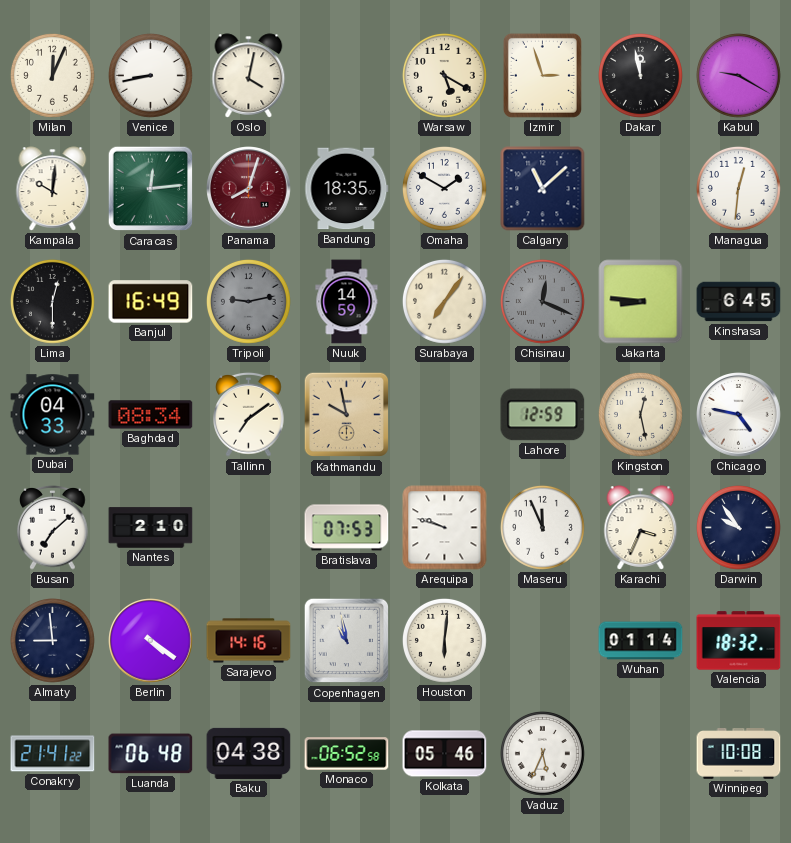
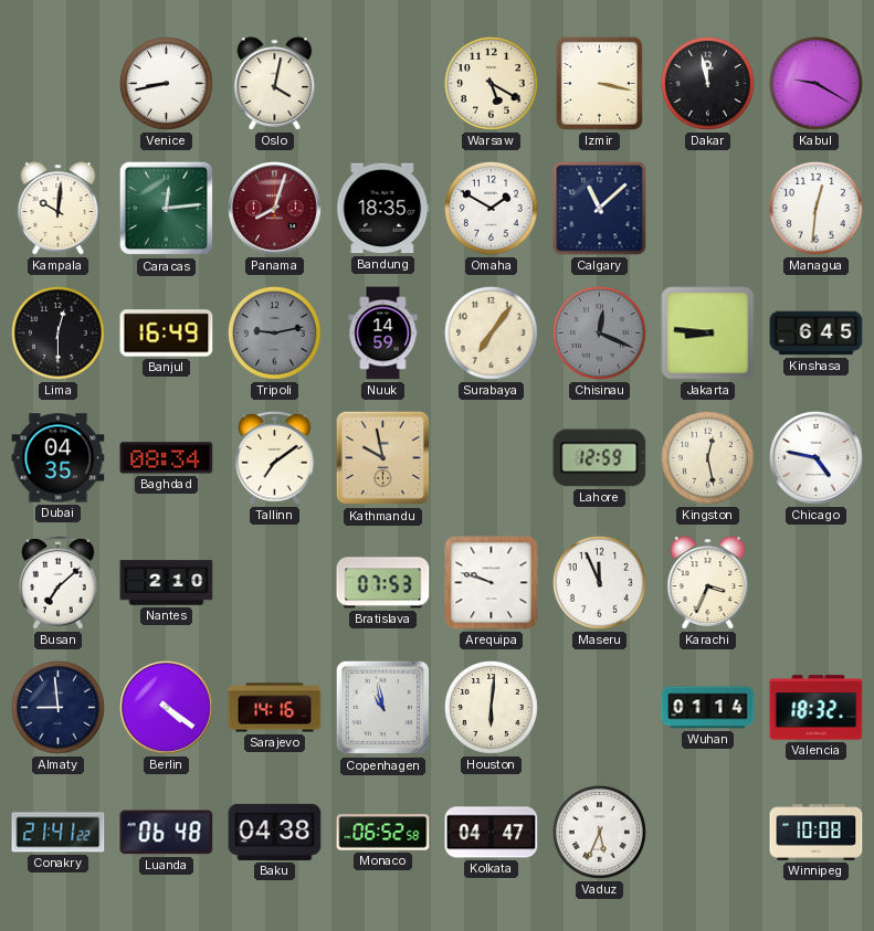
Milan: 12:04 -> none
Izmir: 2:57 -> 3:17
Dubai: 04:33 -> 04:35
Darwin: 9:54 -> none
Kolkata: 05:46 -> 04:47
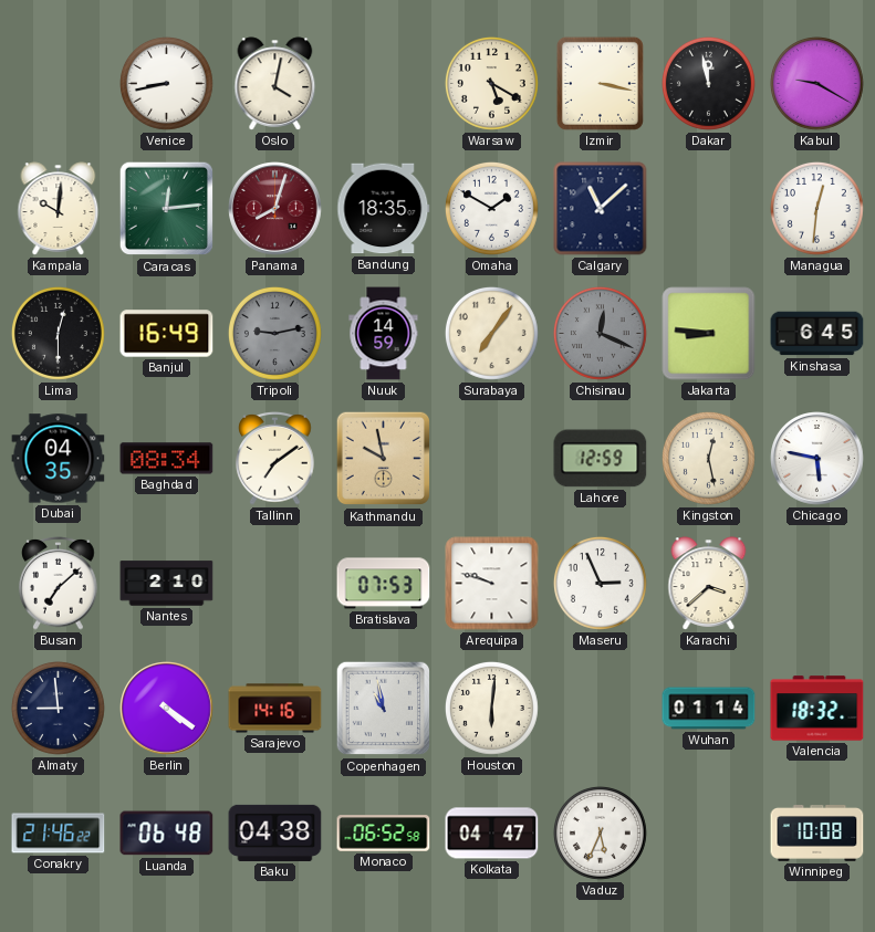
Chicago: 4:47 -> 5:47
Maseru: 11:56 -> 2:56
Karachi: 3:34 -> 3:38
Conakry: 21:41 -> 21:46
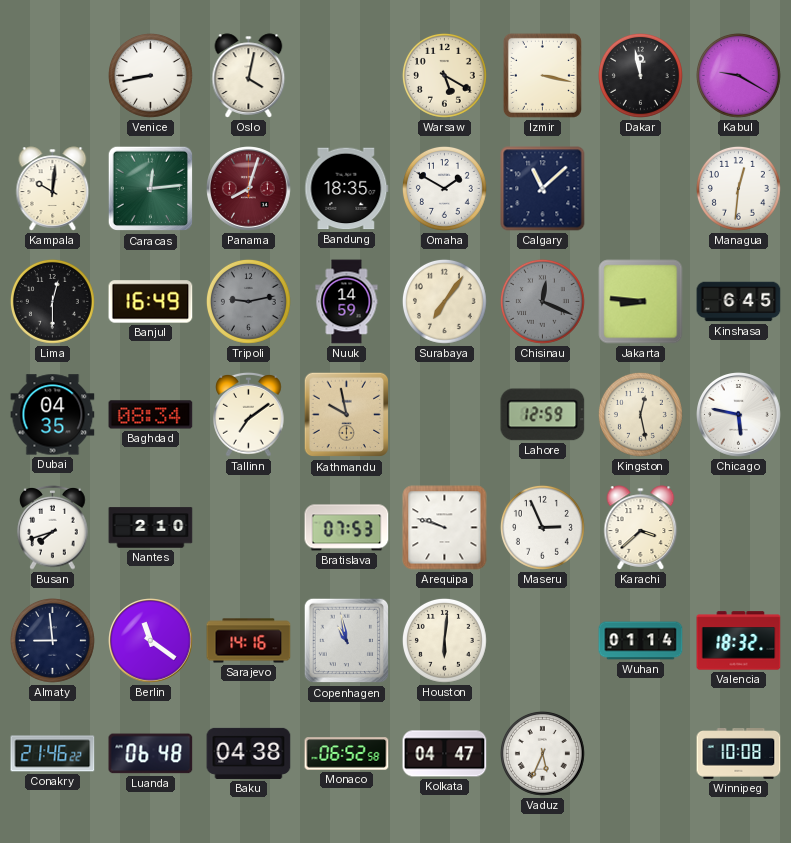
Busan: 7:08 -> 7:42
Berlin: 4:21 -> 11:21
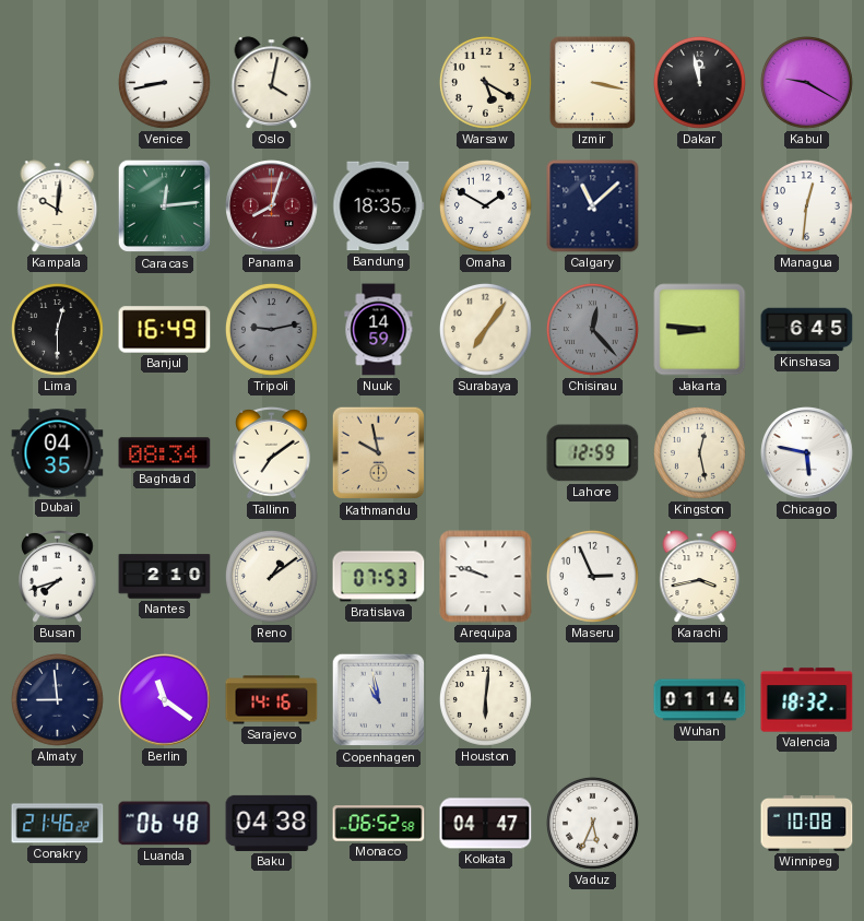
Chisinau: 12:19 -> 12:23
Reno: none -> 1:09
Karachi: 3:38 -> 3:43
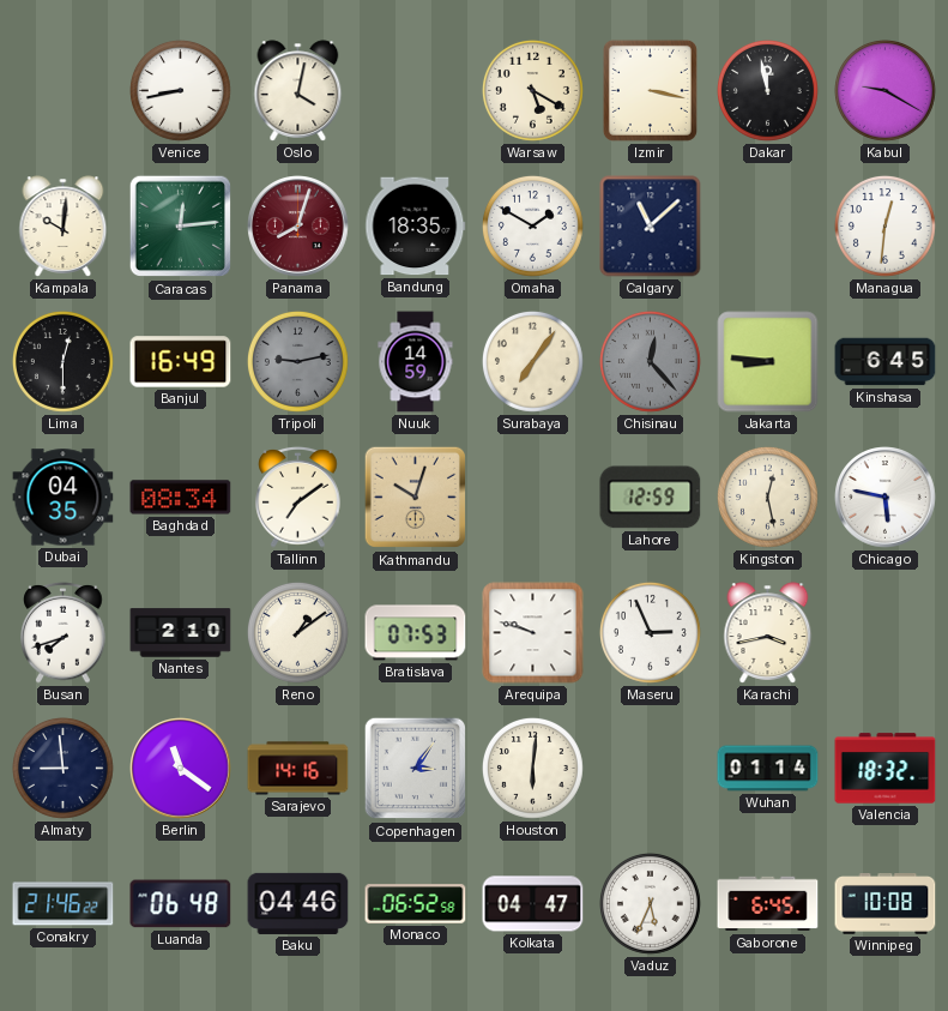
Kathmandu: 9:58 -> 10:03
Copenhagen: 10:58 -> 3:06
Baku: 04:38 -> 04:46
Gaborone: none -> 6:45
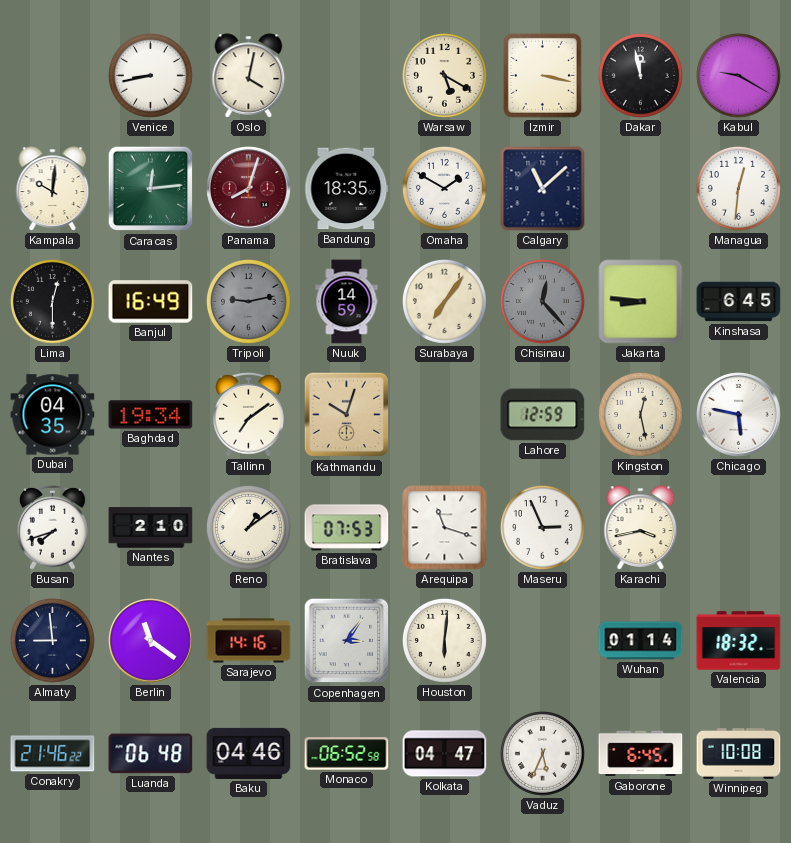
Baghdad: 08:34 -> 19:34
Arequipa: 9:48 -> 11:18
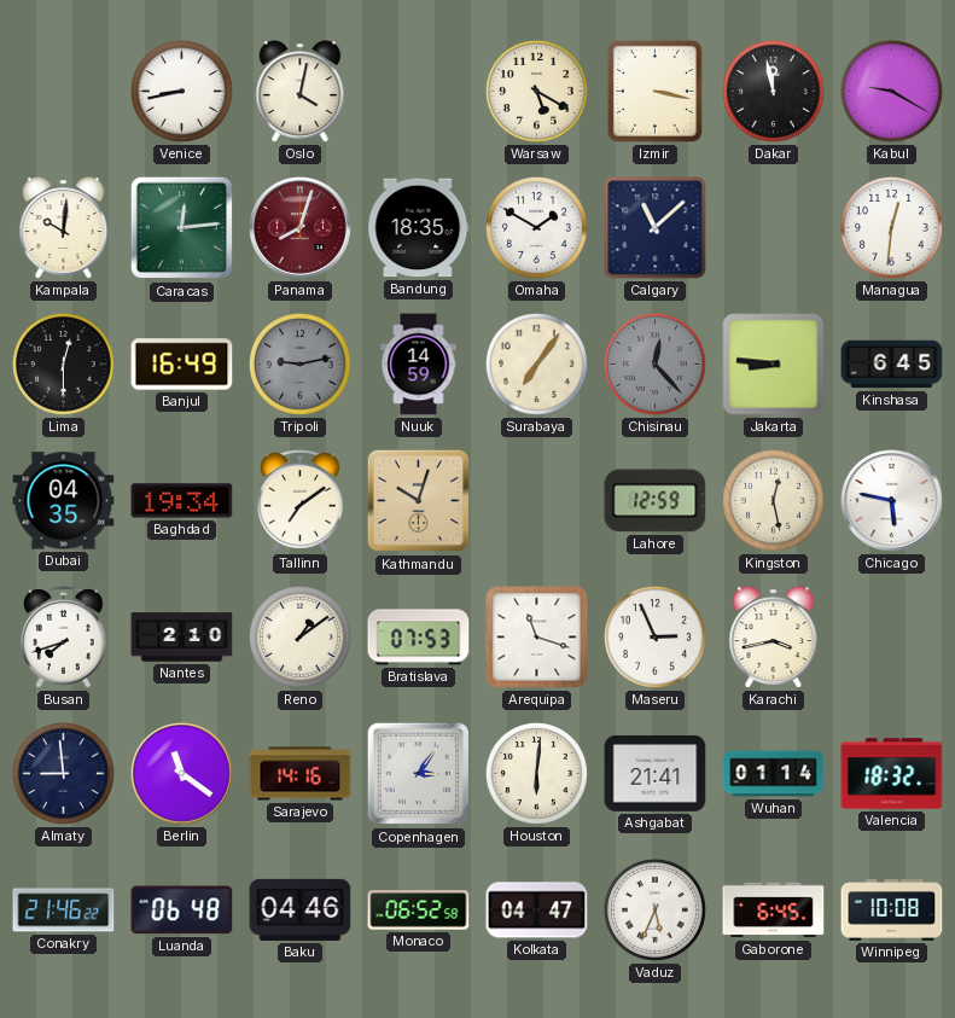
Ashgabat: none -> 21:41
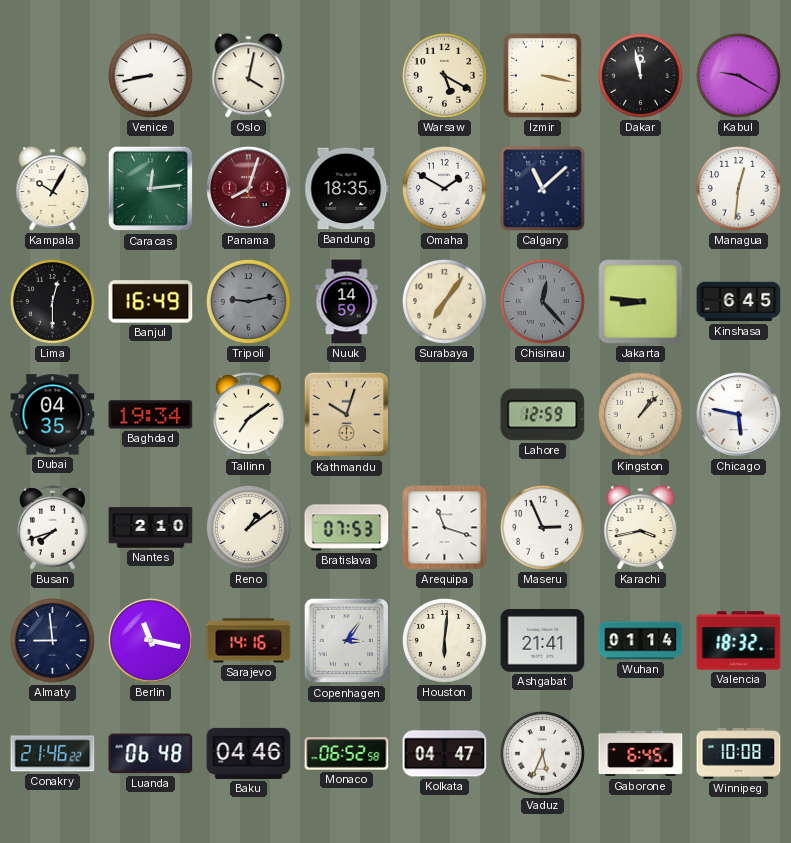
Kampala: 10:01 -> 10:05
Kingston: 12:28 -> 1:07
Berlin: 11:21 -> 11:17
